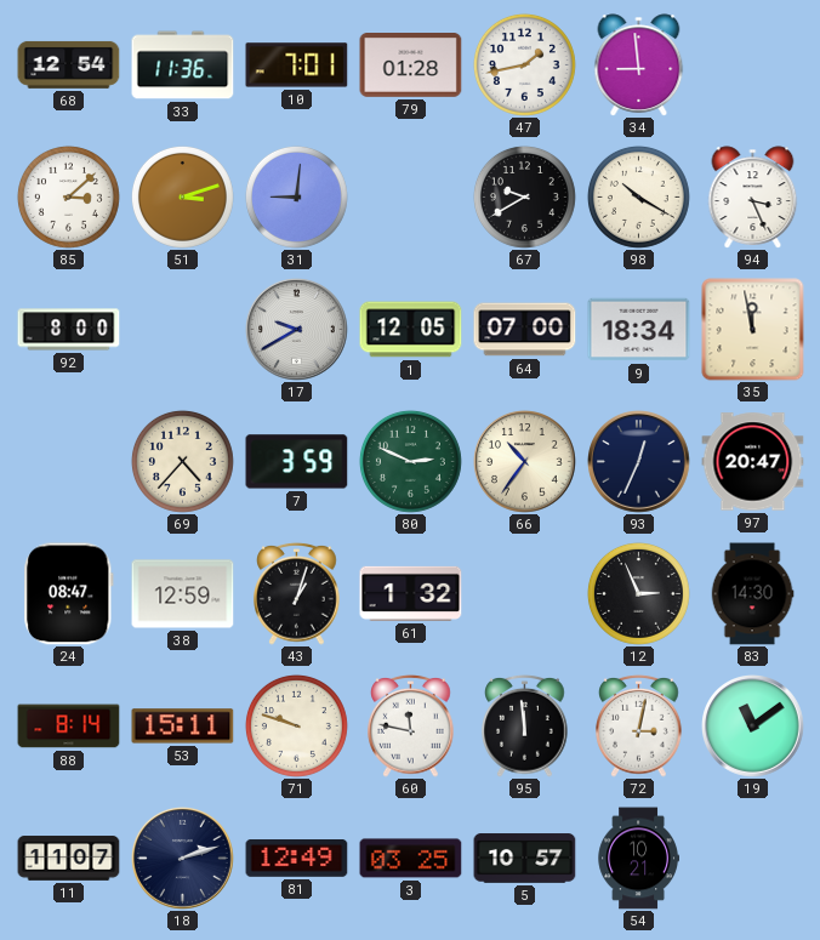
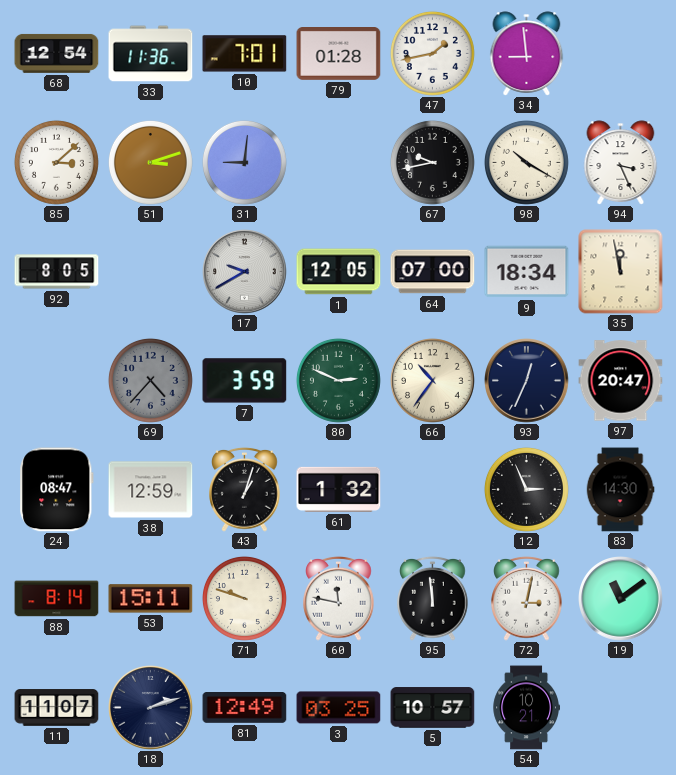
67: 9:40 -> 9:43
92: 8:00 -> 8:05
69 dial: cream -> grey
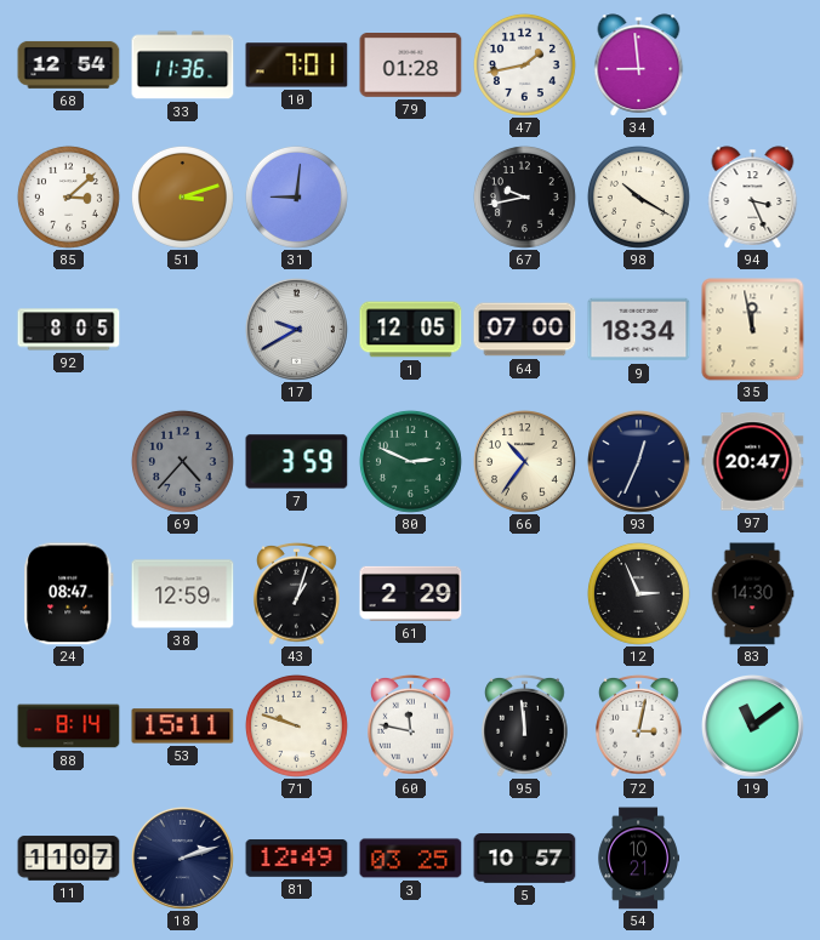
61: 1:32 -> 2:29
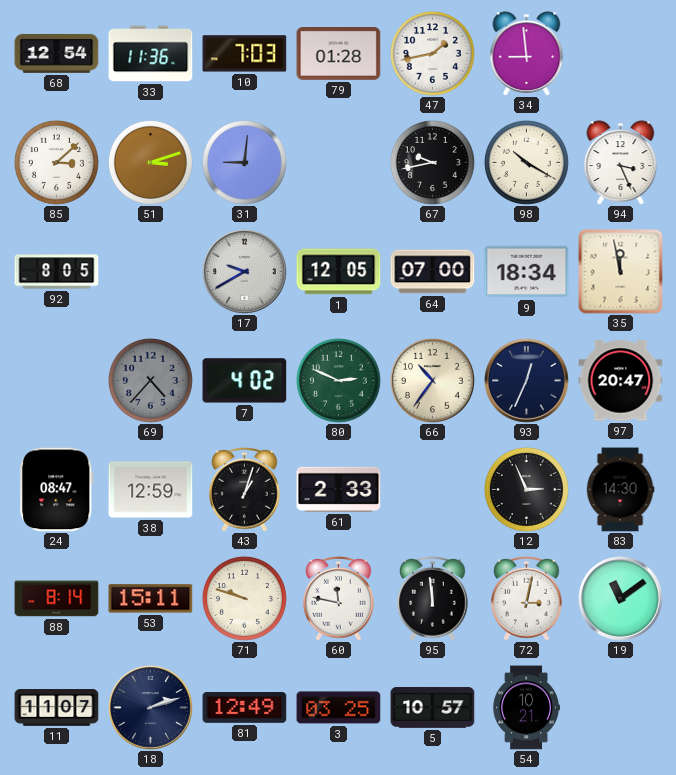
10: 7:01 -> 7:03
7: 3:59 -> 4:02
61: 2:29 -> 2:33
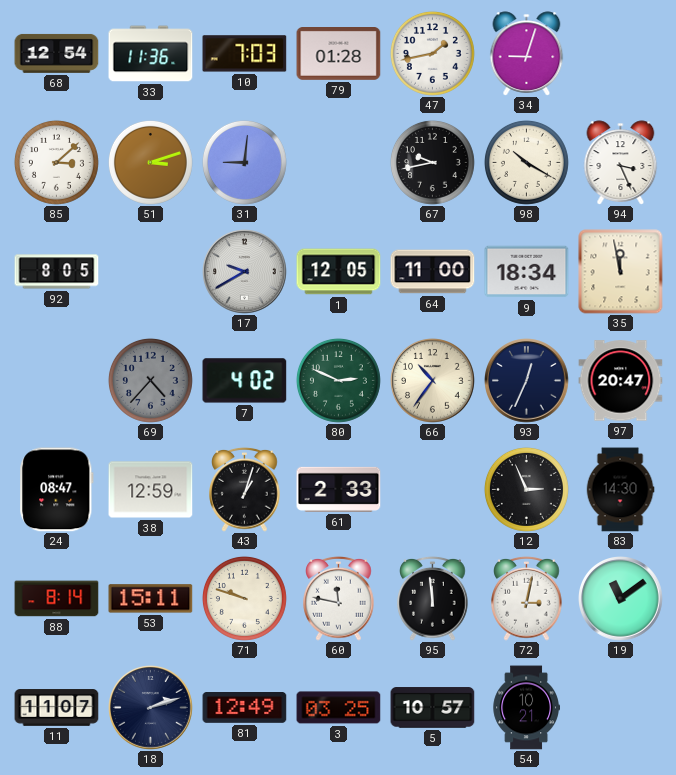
34: 8:59 -> 9:03
64: 07:00 -> 11:00
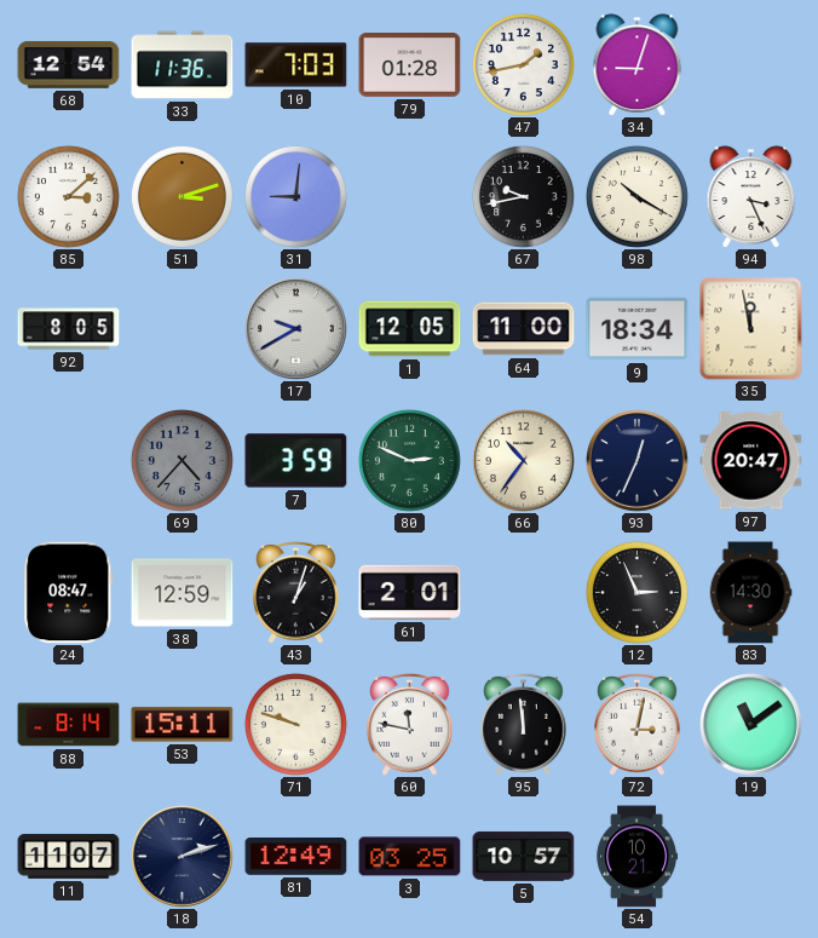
7: 4:02 -> 3:59
61: 2:33 -> 2:01
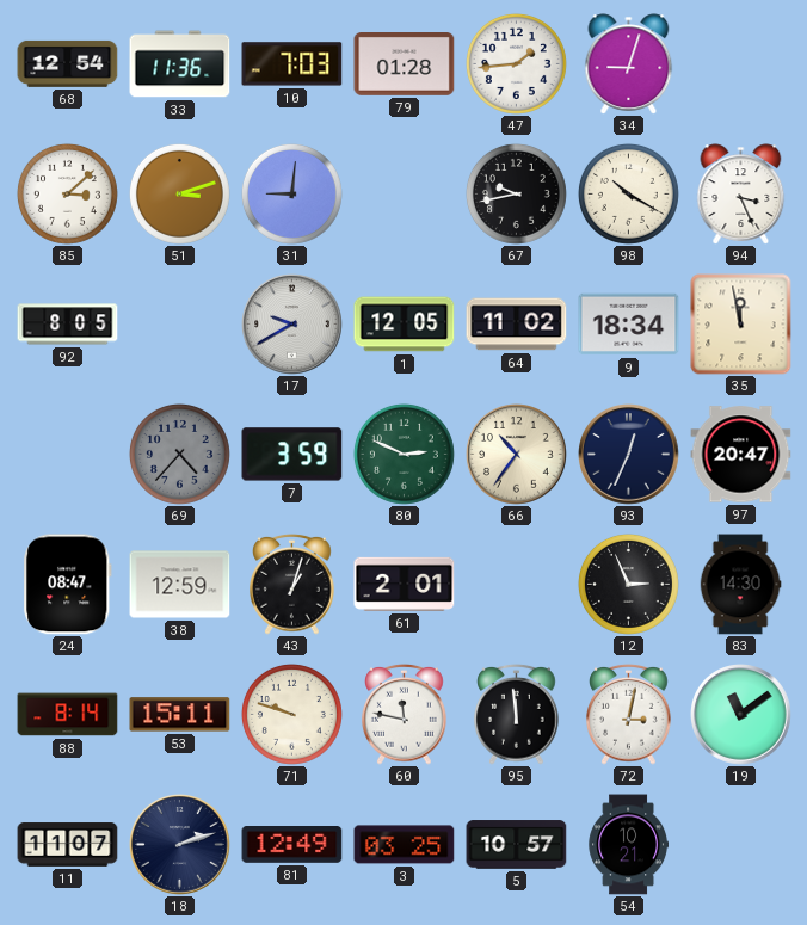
47: 1:43 -> 1:44
64: 11:00 -> 11:02
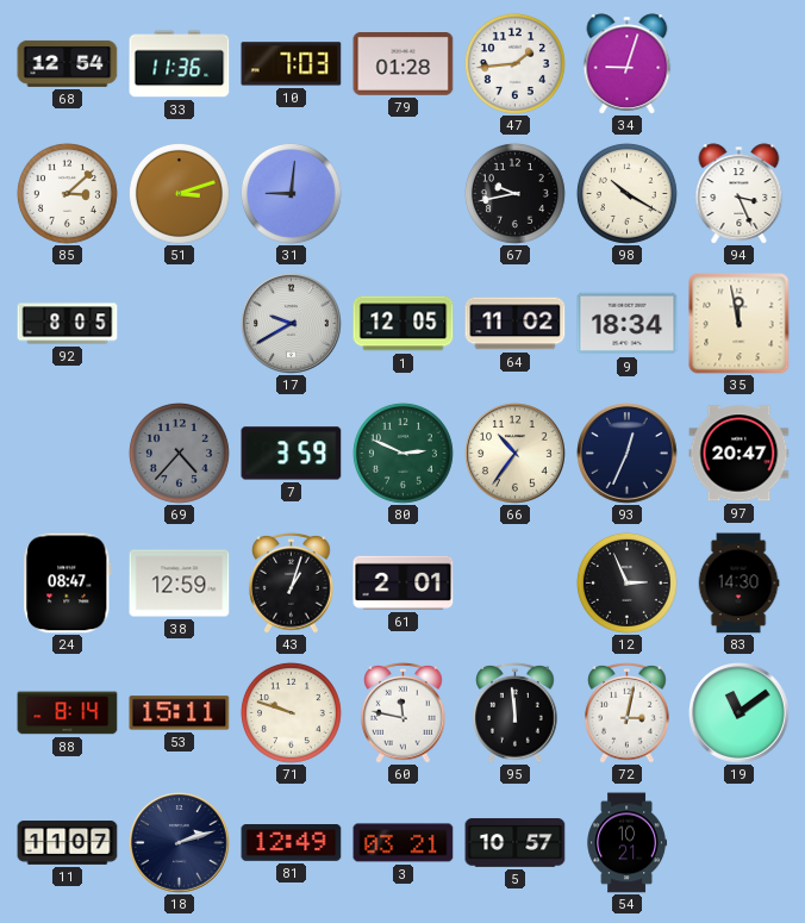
3: 03:25 -> 03:21
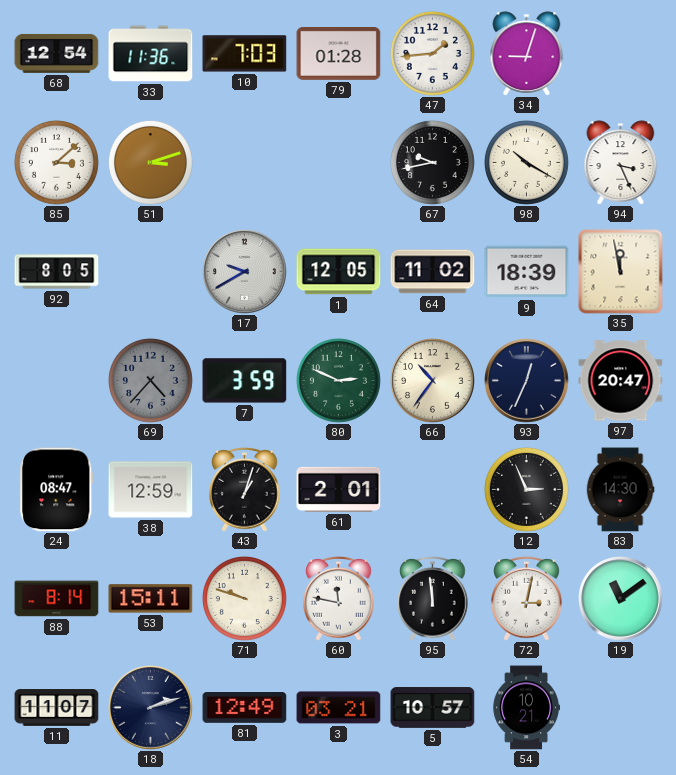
31: 9:01 -> none
9: 18:34 -> 18:39
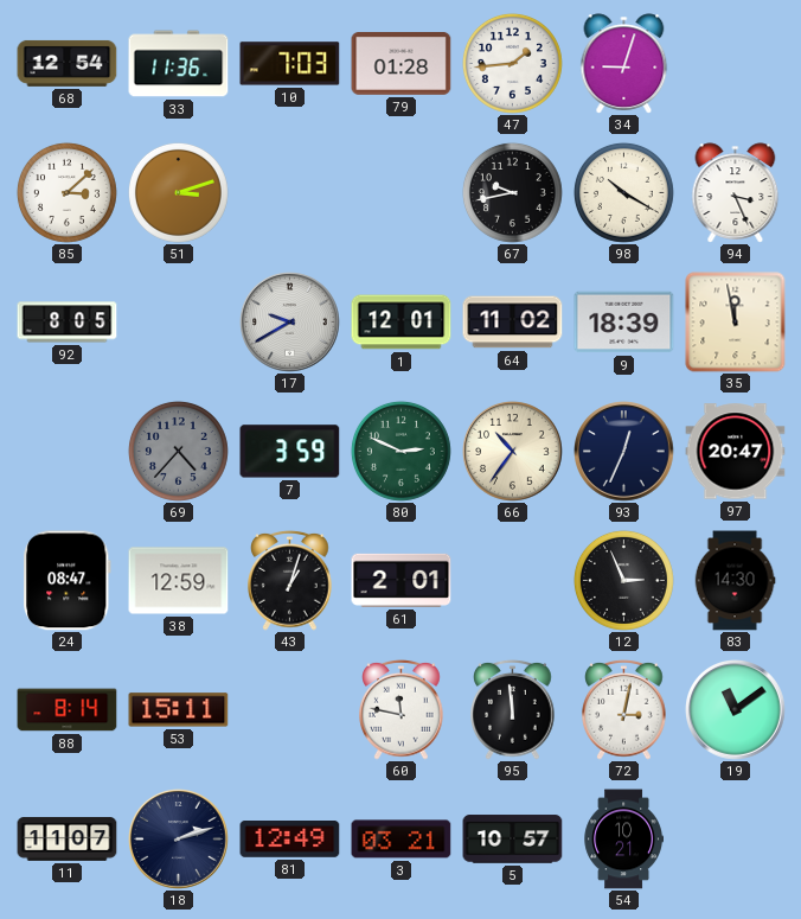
1: 12:05 -> 12:01
71: 9:48 -> none
